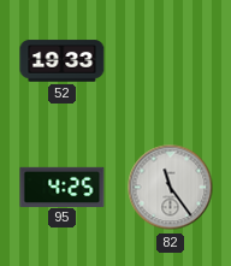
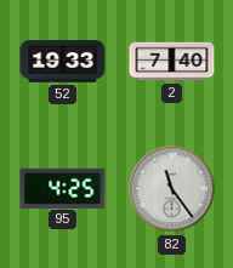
2: none -> 7:40
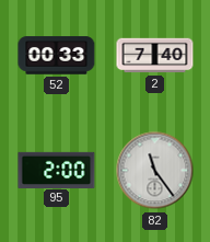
52: 19:33 -> 00:33
95: 4:25 -> 2:00
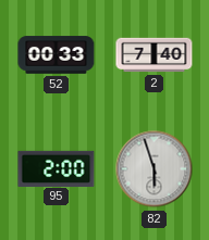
82: 11:24 -> 5:57
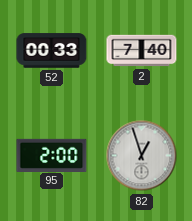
82: 5:57 -> 12:57
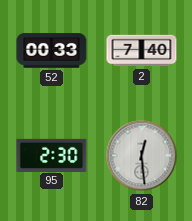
95: 2:00 -> 2:30
82: 12:57 -> 12:29
